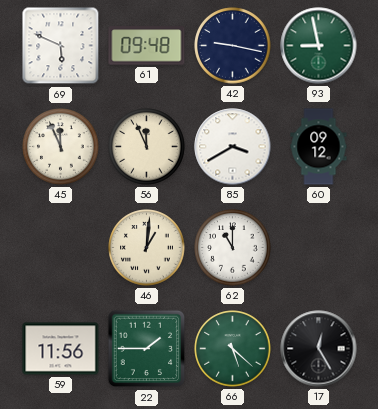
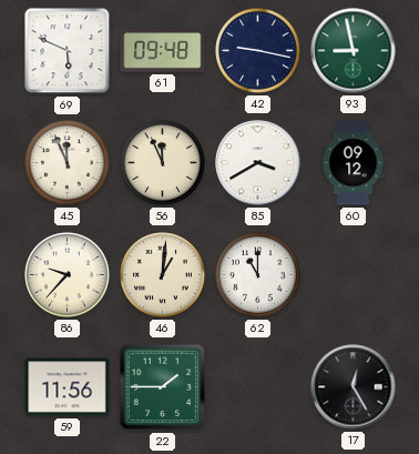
86: none -> 9:37
66: 5:22 -> none
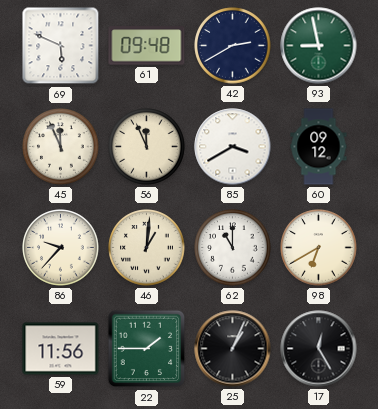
42: 9:17 -> 2:40
98: none -> 6:40
25: none -> 1:04
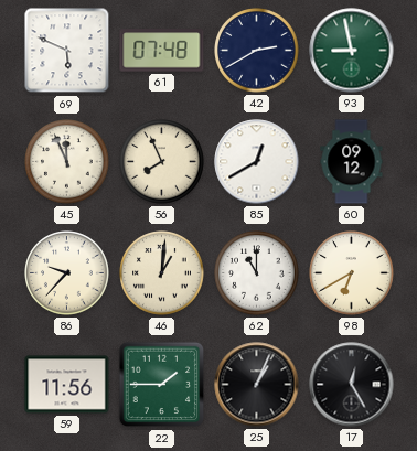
61: 09:48 -> 07:48
56: 11:56 -> 7:56
85: 3:40 -> 12:40
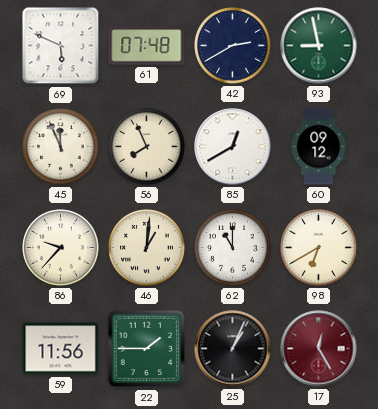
17 dial: black -> burgundy
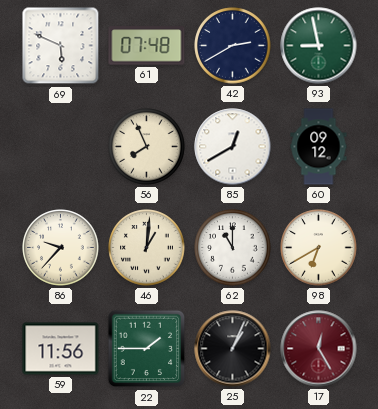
45: 11:56 -> none
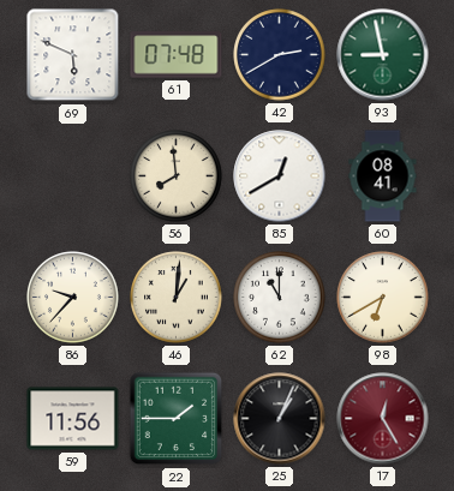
56: 7:56 -> 7:59
60: 09:12 -> 08:41
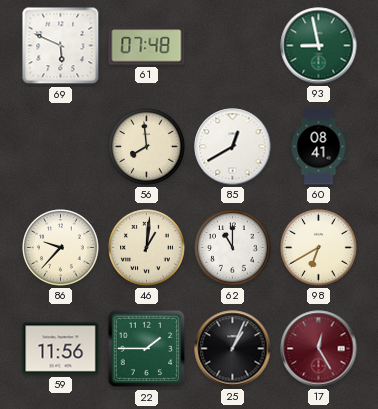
42: 2:40 -> none
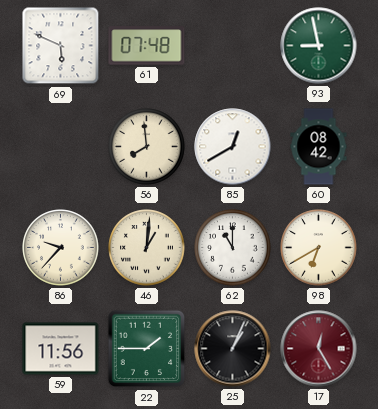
60: 08:41 -> 08:42
